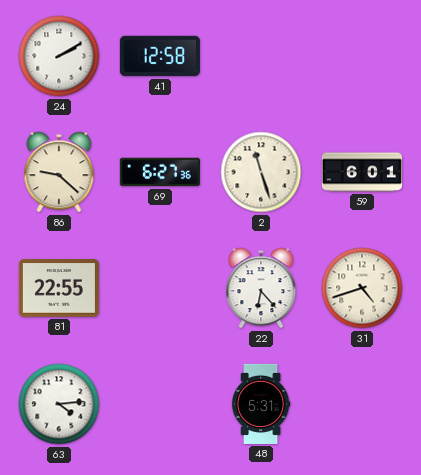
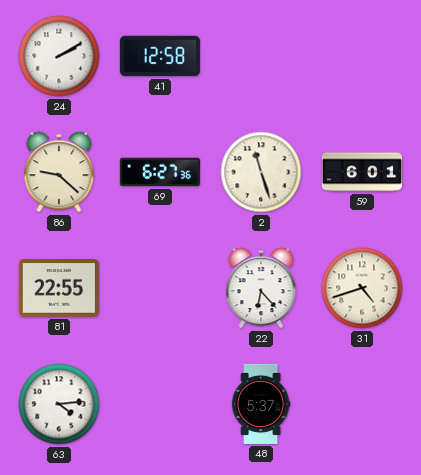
48: 5:31 -> 5:37
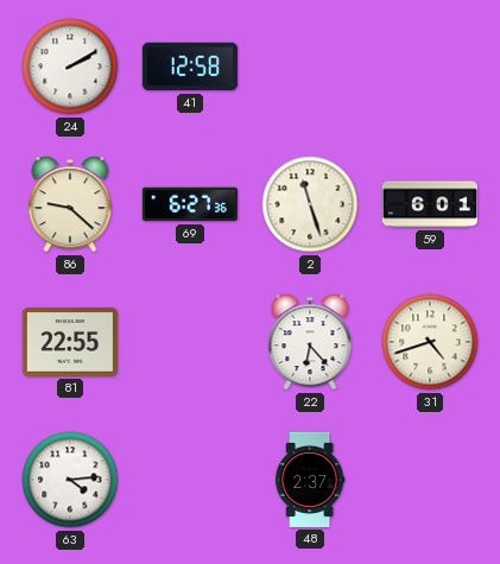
48: 5:37 -> 2:37
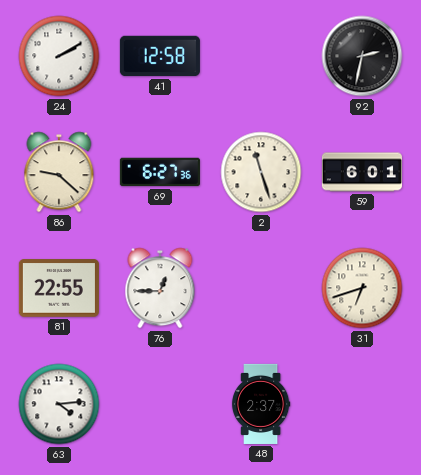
92: none -> 2:32
76: none -> 12:45
22: 6:23 -> none
31: 4:42 -> 6:42
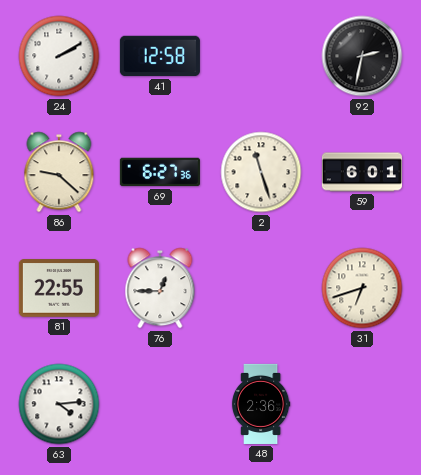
48: 2:37 -> 2:36
